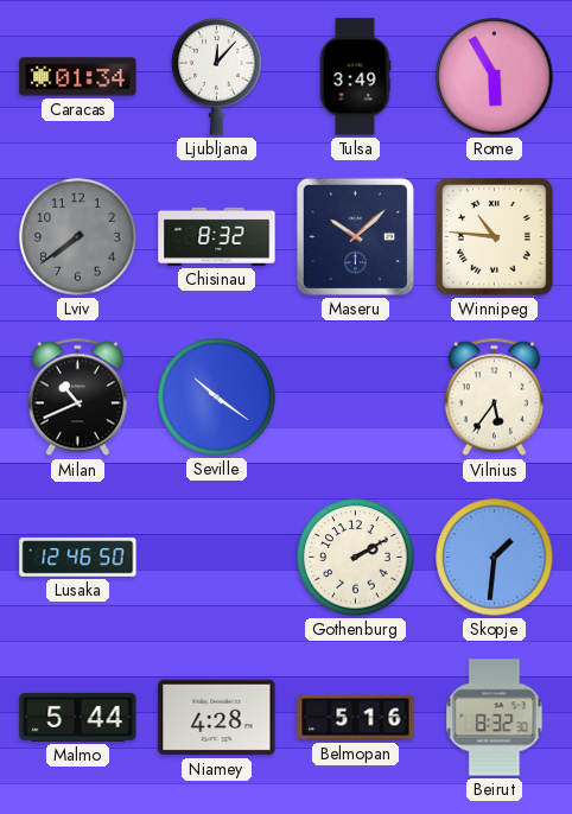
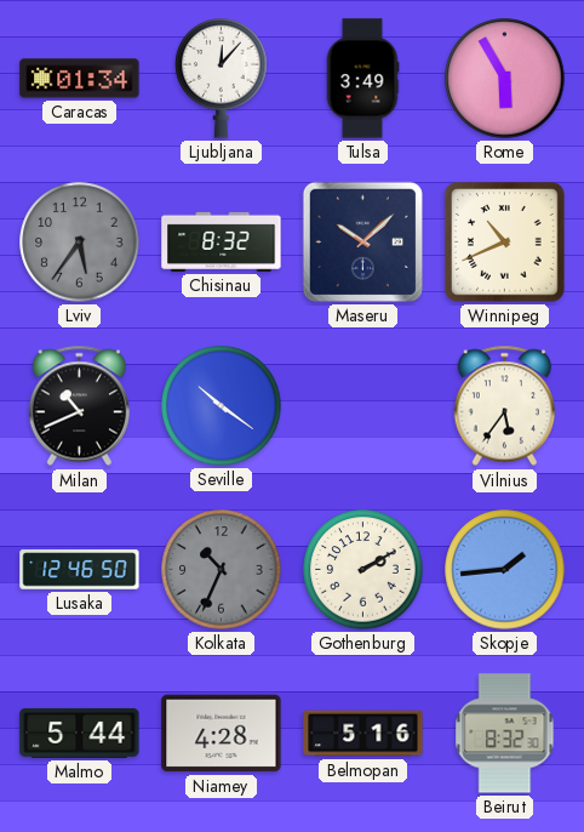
Lviv: 7:39 -> 5:36
Winnipeg: 10:46 -> 10:41
Kolkata: none -> 10:34
Skopje: 1:31 -> 1:44
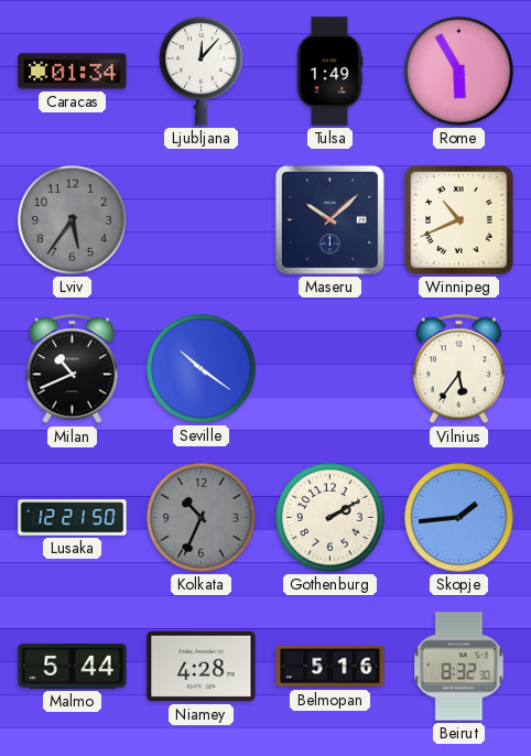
Tulsa: 3:49 -> 1:49
Chisinau: 8:32 -> none
Lusaka: 12:46 -> 12:21
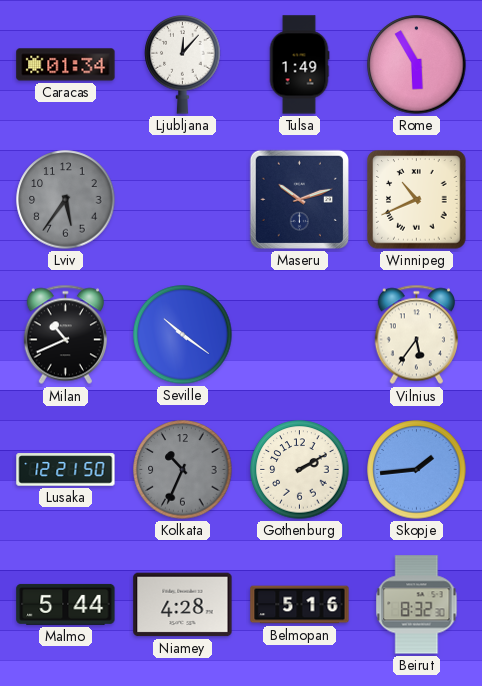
Maseru: 10:08 -> 10:12
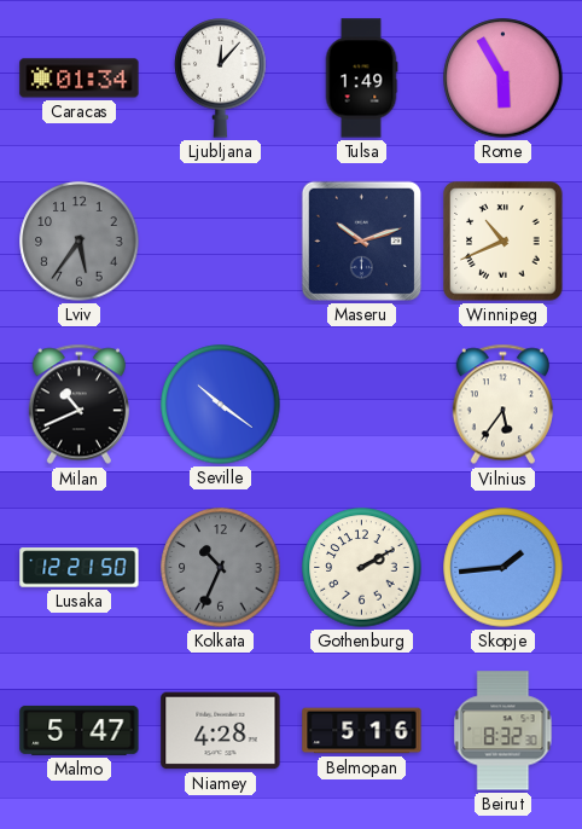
Malmo: 5:44 -> 5:47
